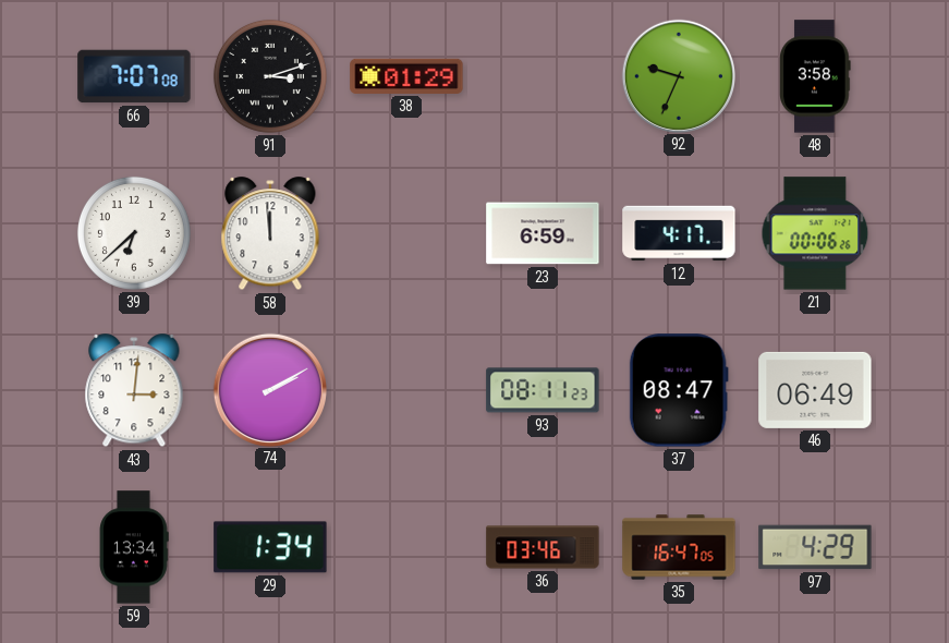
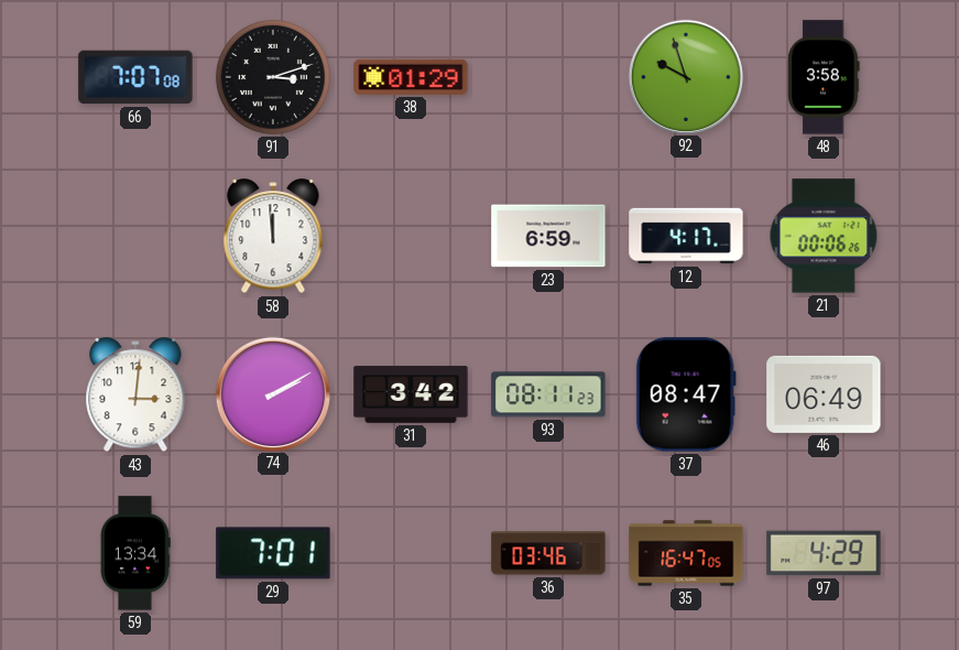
92: 9:34 -> 9:57
39: 6:38 -> none
31: none -> 3:42
29: 1:34 -> 7:01
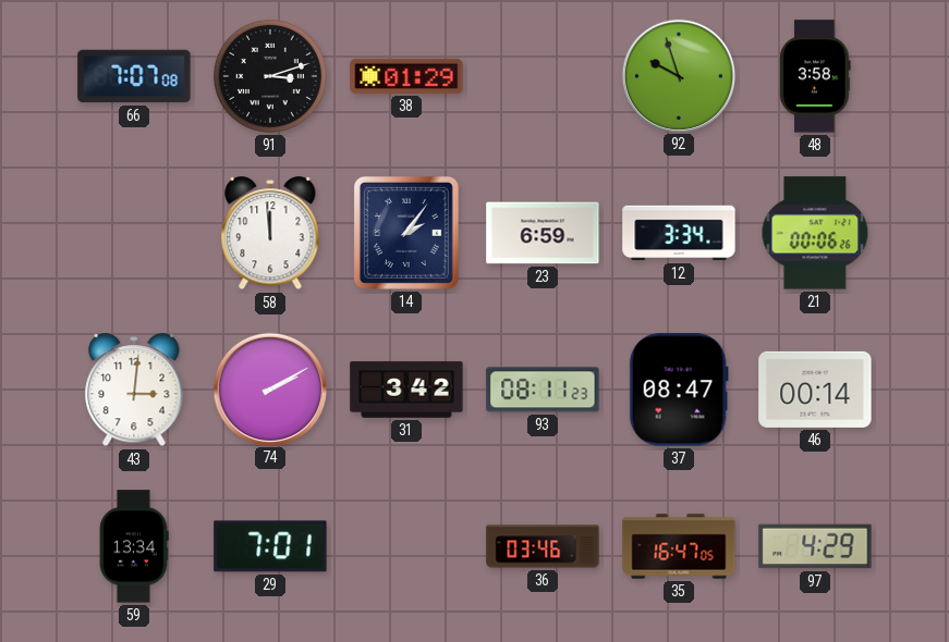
14: none -> 2:06
12: 4:17 -> 3:34
46: 06:49 -> 00:14
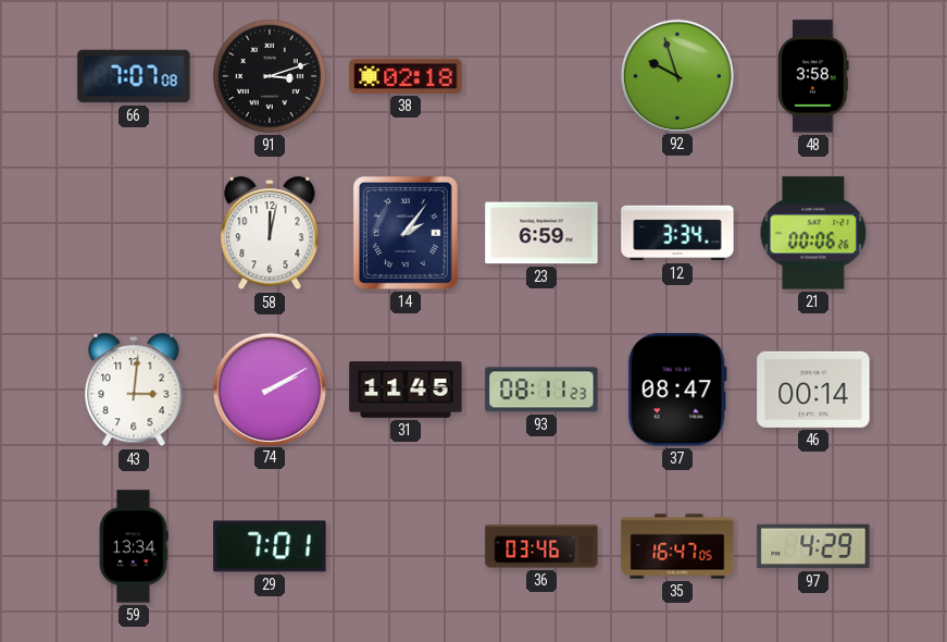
38: 01:29 -> 02:18
58: 11:59 -> 12:02
31: 3:42 -> 11:45
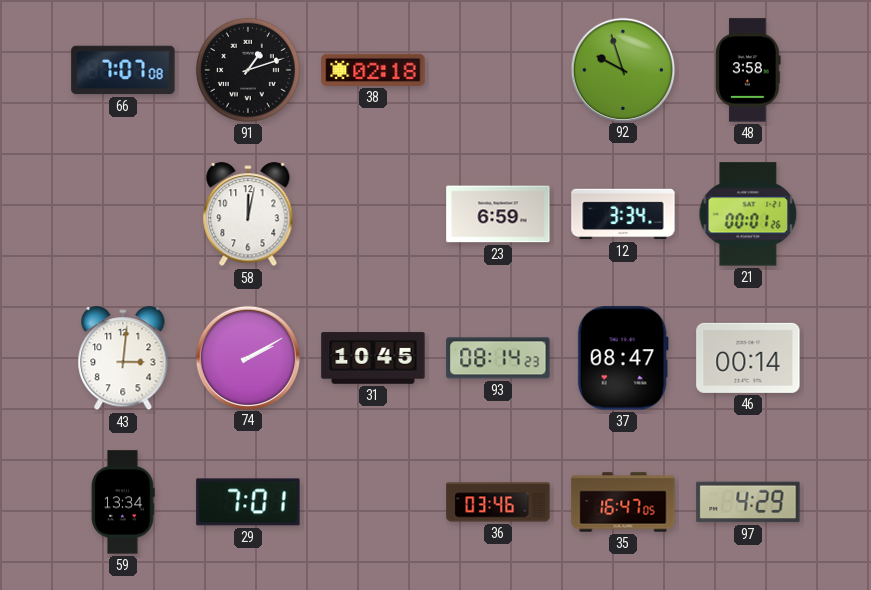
91: 3:12 -> 1:12
14: 2:06 -> none
21: 00:06 -> 00:01
31: 11:45 -> 10:45
93: 08:11 -> 08:14
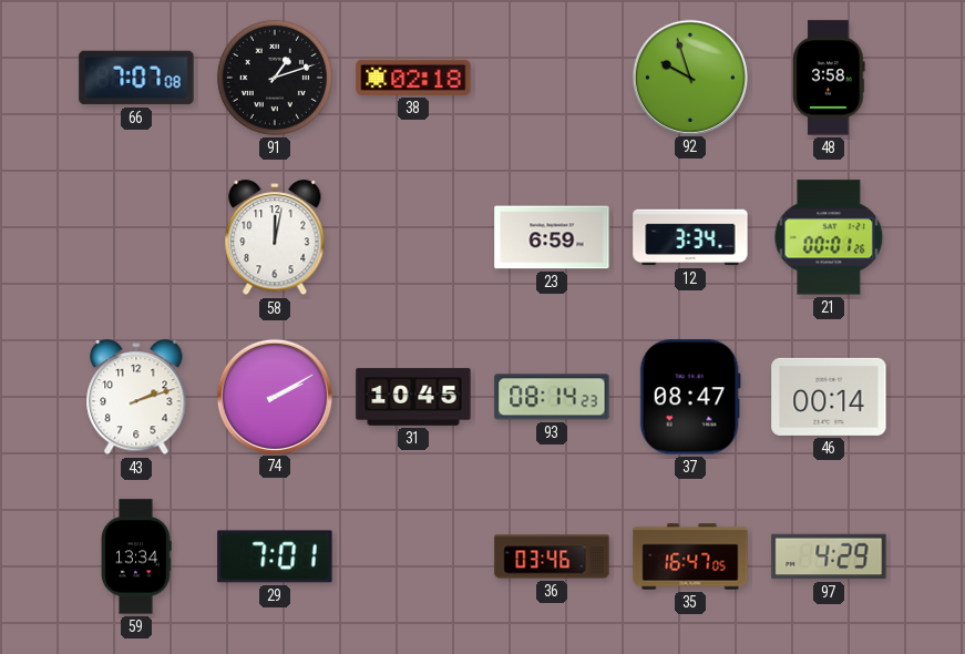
43: 3:01 -> 2:12
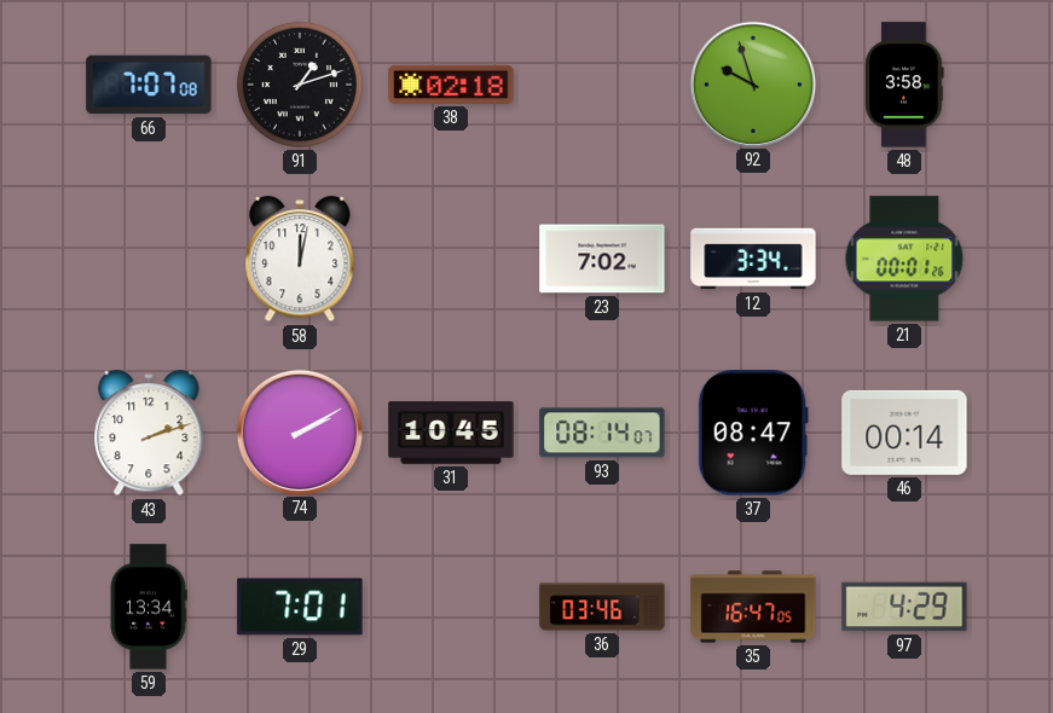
23: 6:59 -> 7:02
93: 08:14:23 -> 08:14:07
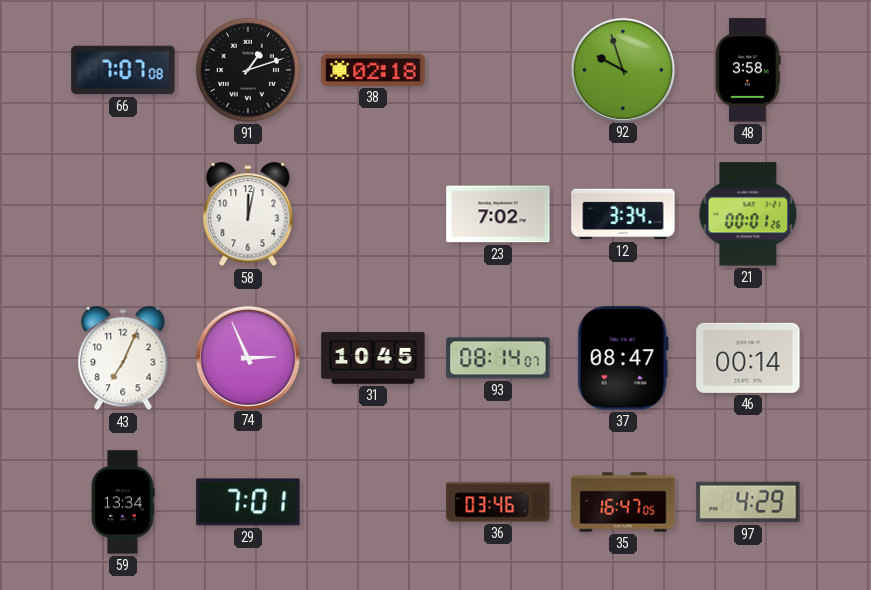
43: 2:12 -> 7:04
74: 2:10 -> 2:56
